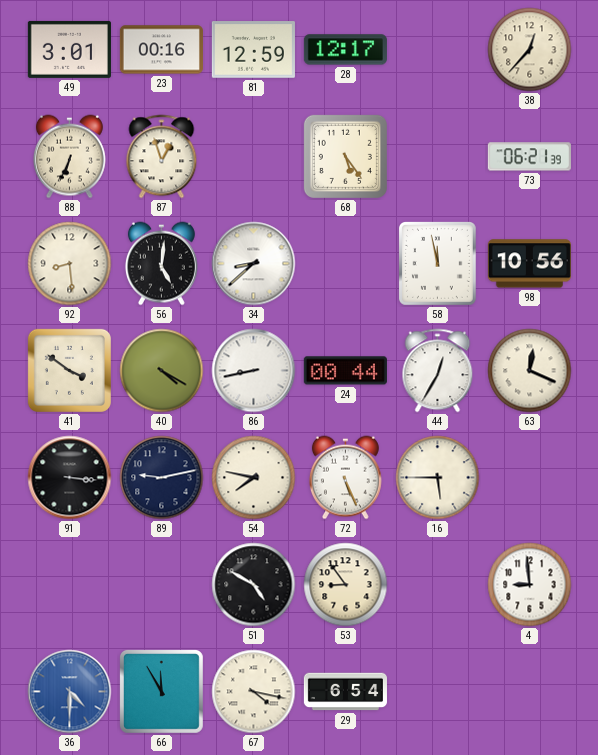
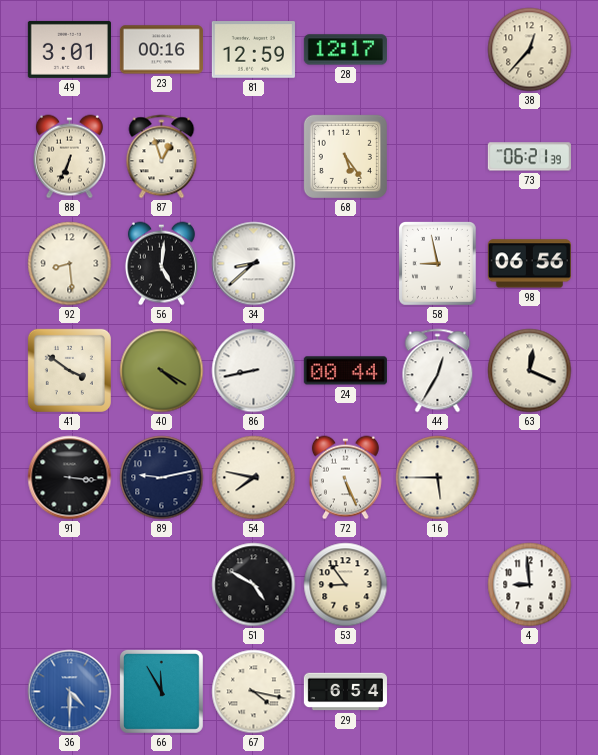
58: 11:58 -> 8:58
98: 10:56 -> 06:56
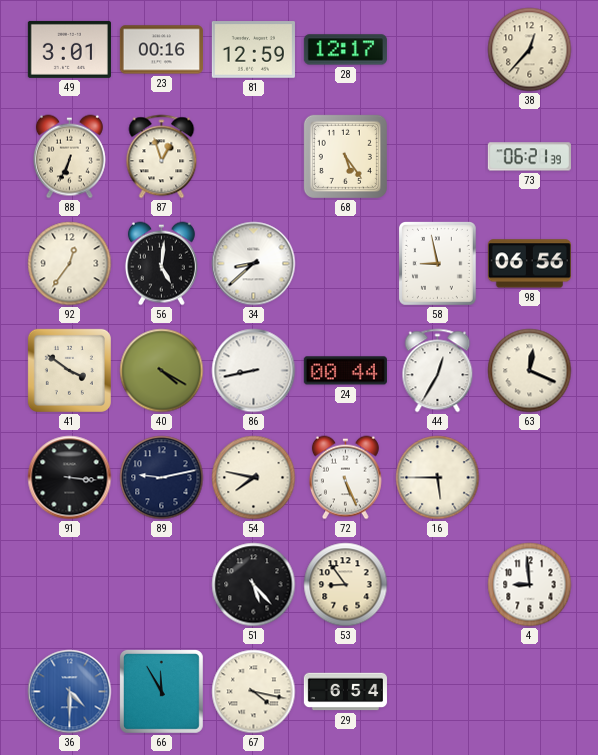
92: 8:29 -> 12:36
51: 4:50 -> 5:23
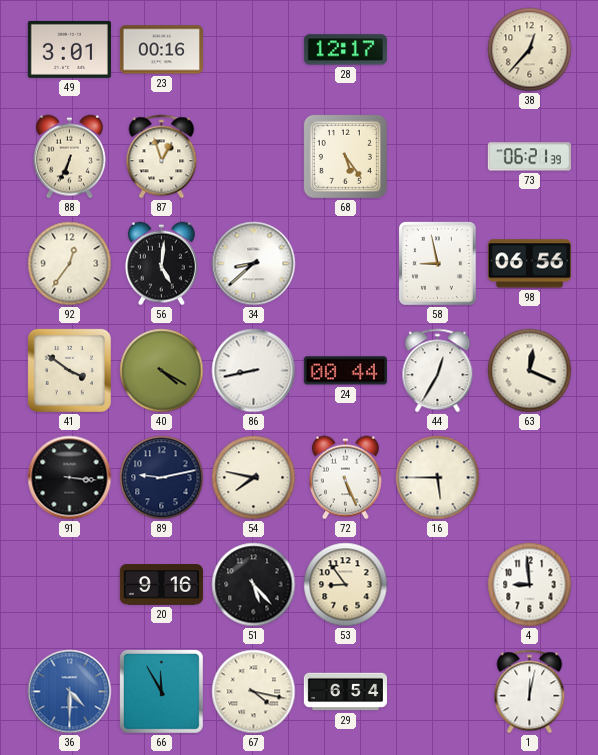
81: 12:59 -> none
20: none -> 9:16
1: none -> 12:02
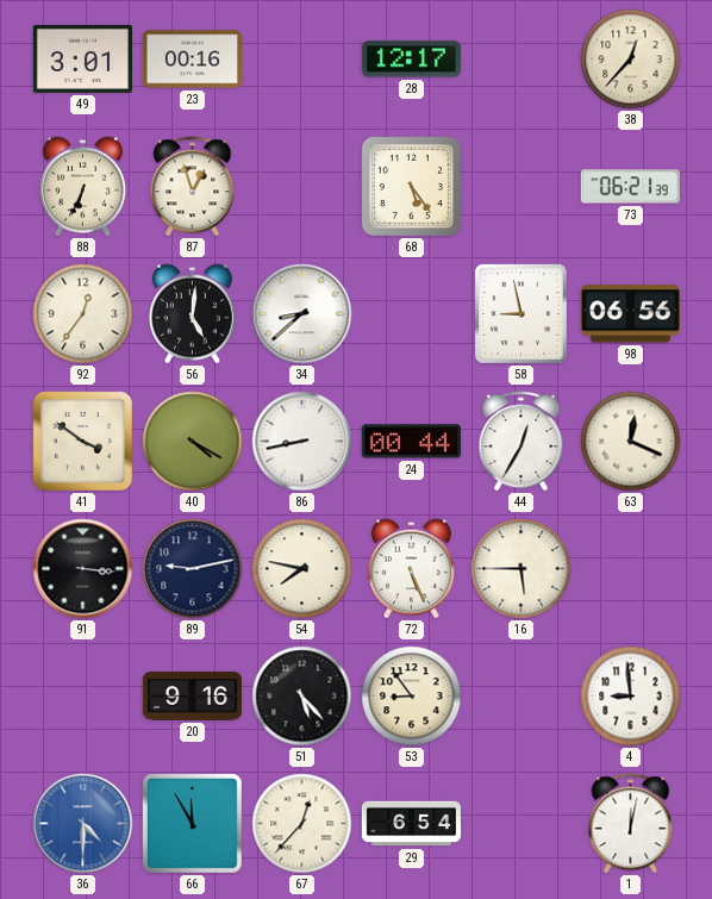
67: 4:17 -> 12:37
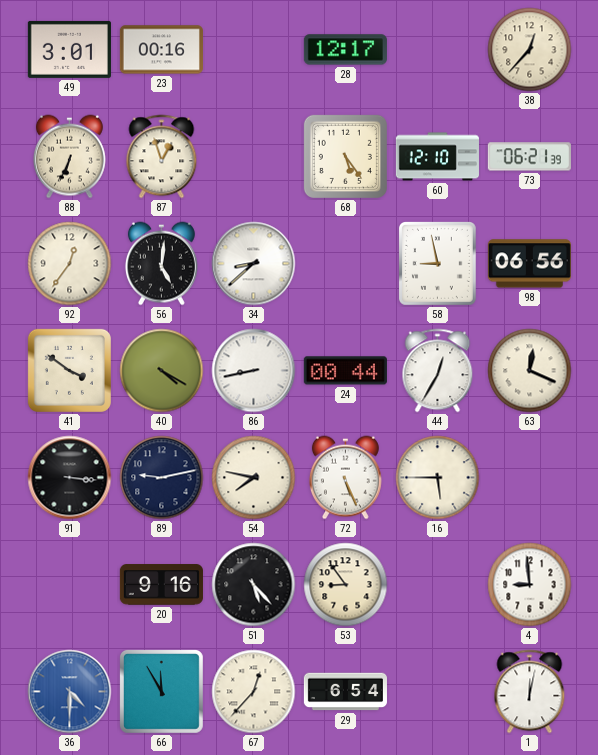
60: none -> 12:10
